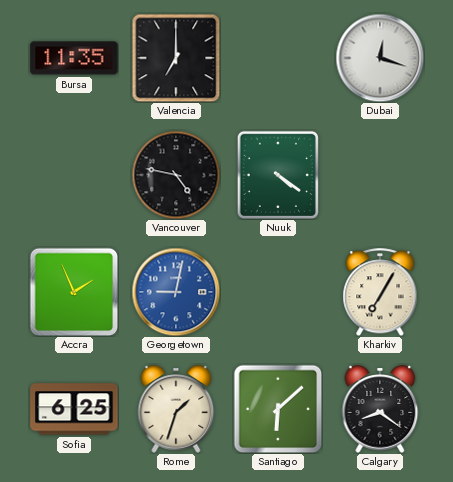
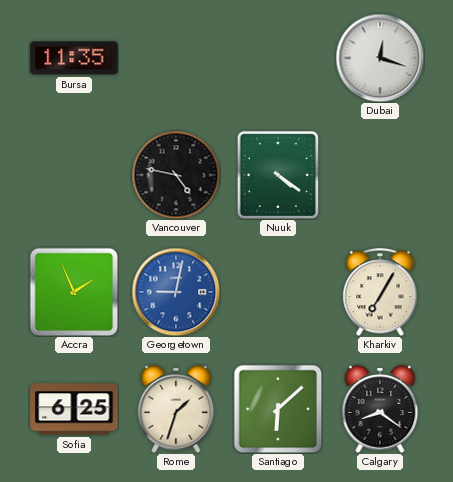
Valencia: 7:00 -> none
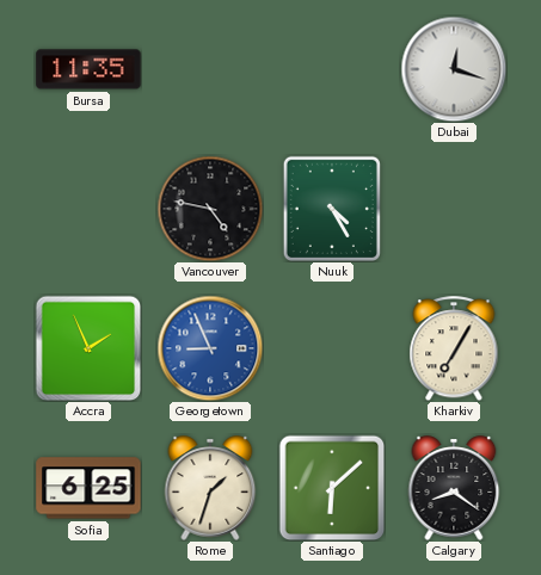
Nuuk: 4:21 -> 4:25
Georgetown: 9:02 -> 8:56
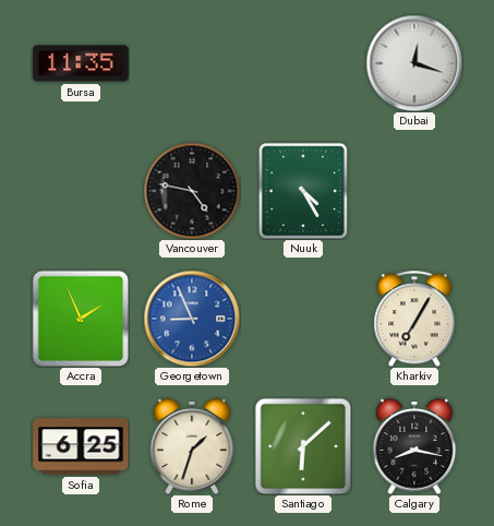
Calgary: 8:21 -> 8:17
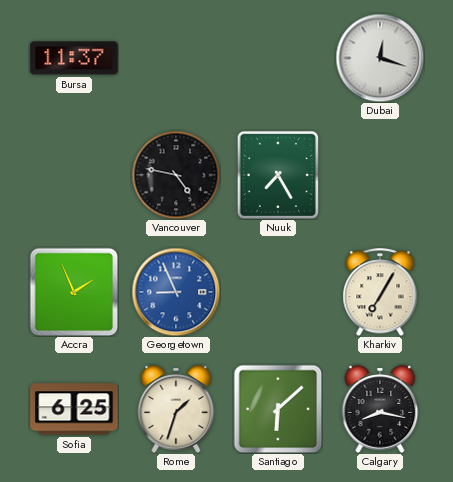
Bursa: 11:35 -> 11:37
Nuuk: 4:25 -> 7:25
